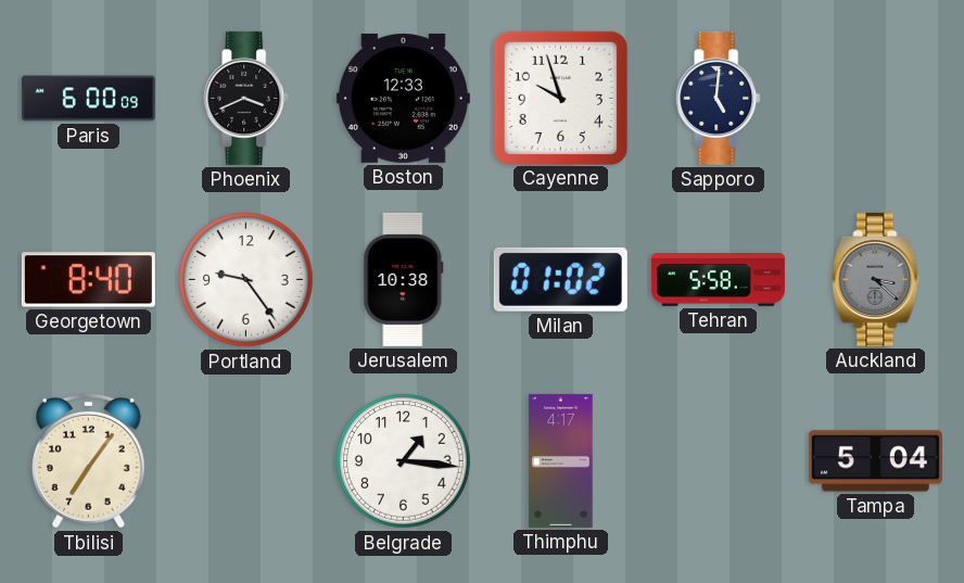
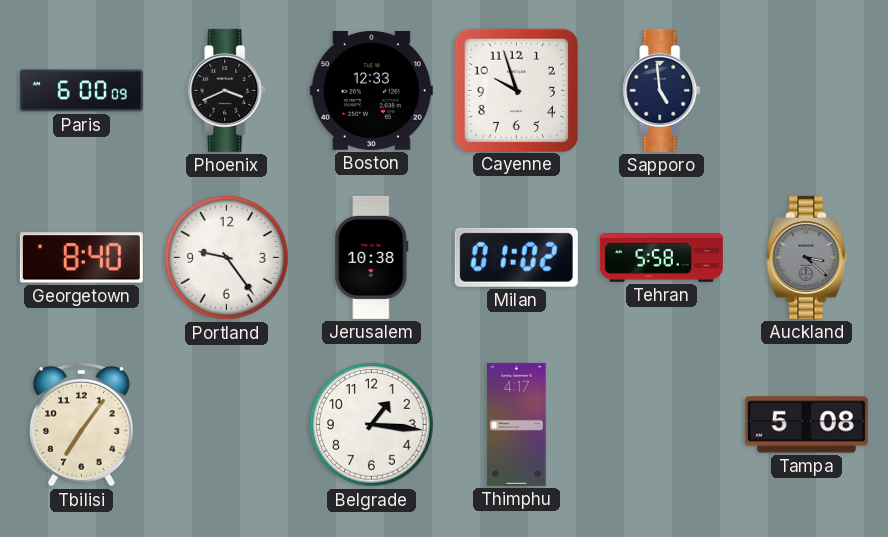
Sapporo: 5:01 -> 4:59
Tampa: 5:04 -> 5:08
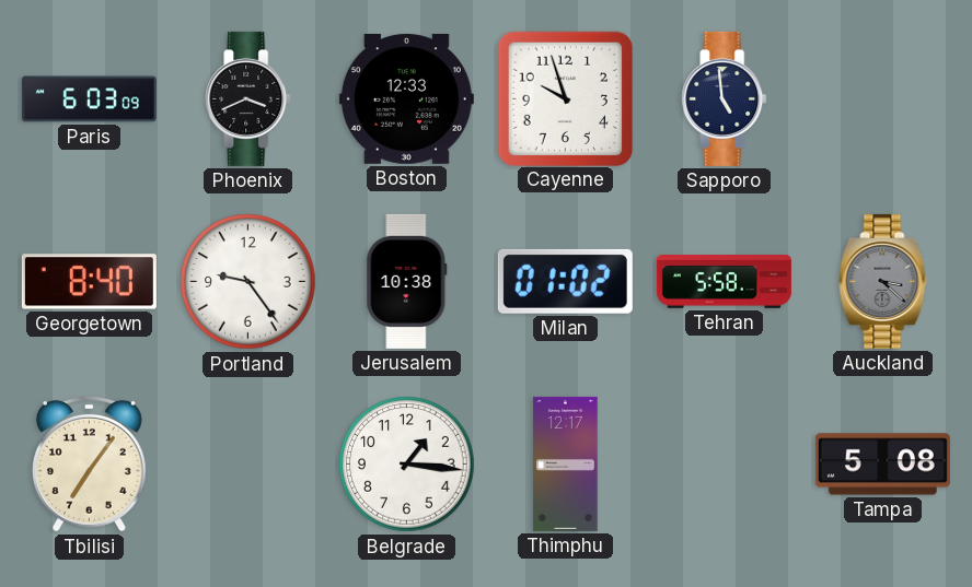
Paris: 6:00 -> 6:03
Thimphu: 4:17 -> 12:17
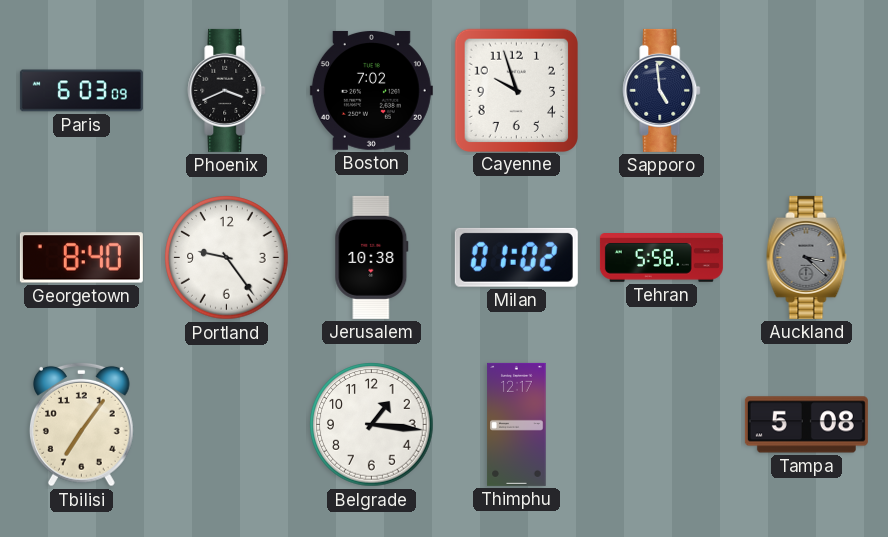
Boston: 12:33 -> 7:02
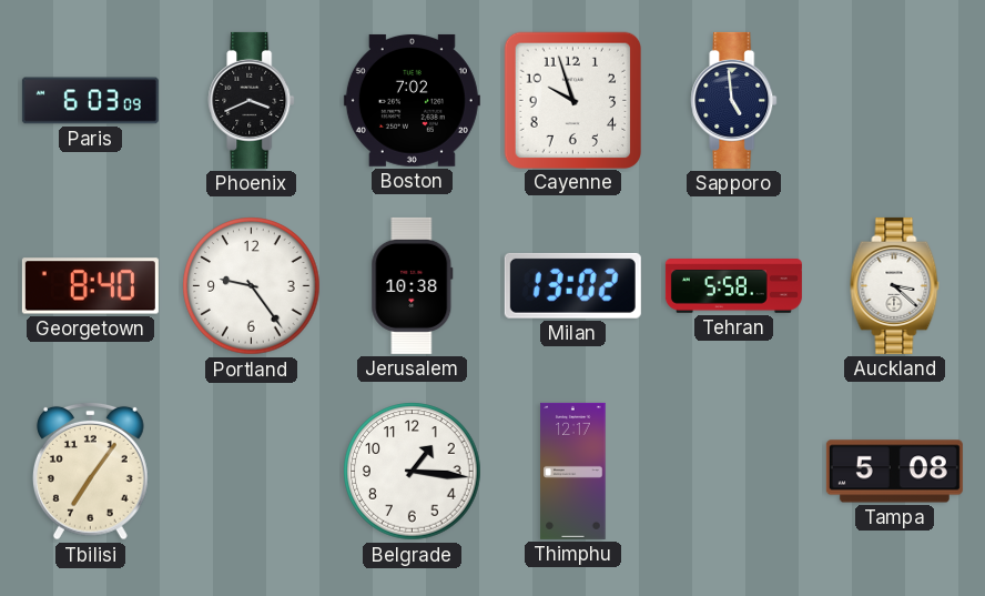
Milan: 01:02 -> 13:02
Auckland dial: grey -> white
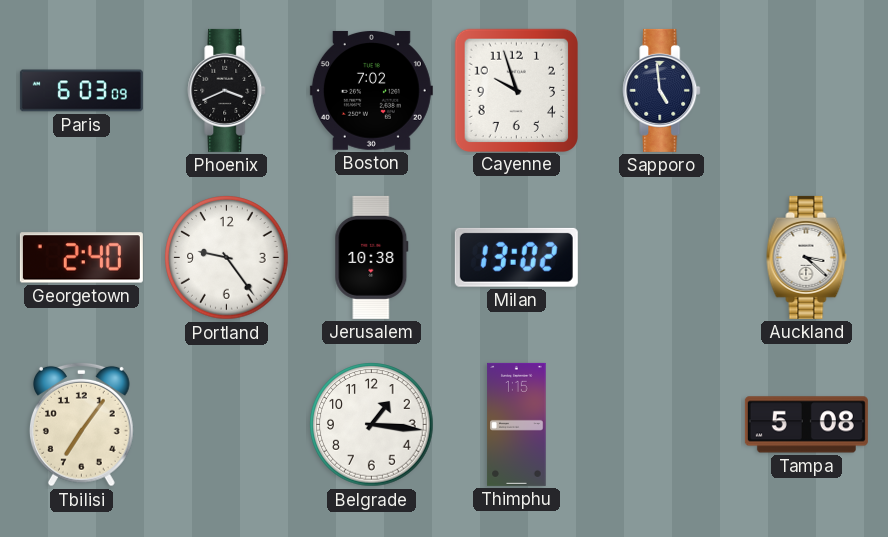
Georgetown: 8:40 -> 2:40
Tehran: 5:58 -> none
Thimphu: 12:17 -> 1:15
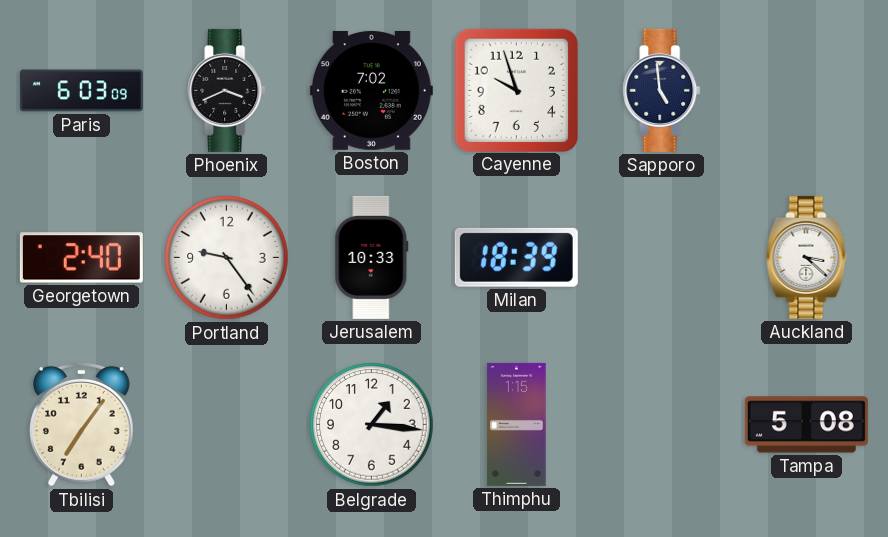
Jerusalem: 10:38 -> 10:33
Milan: 13:02 -> 18:39
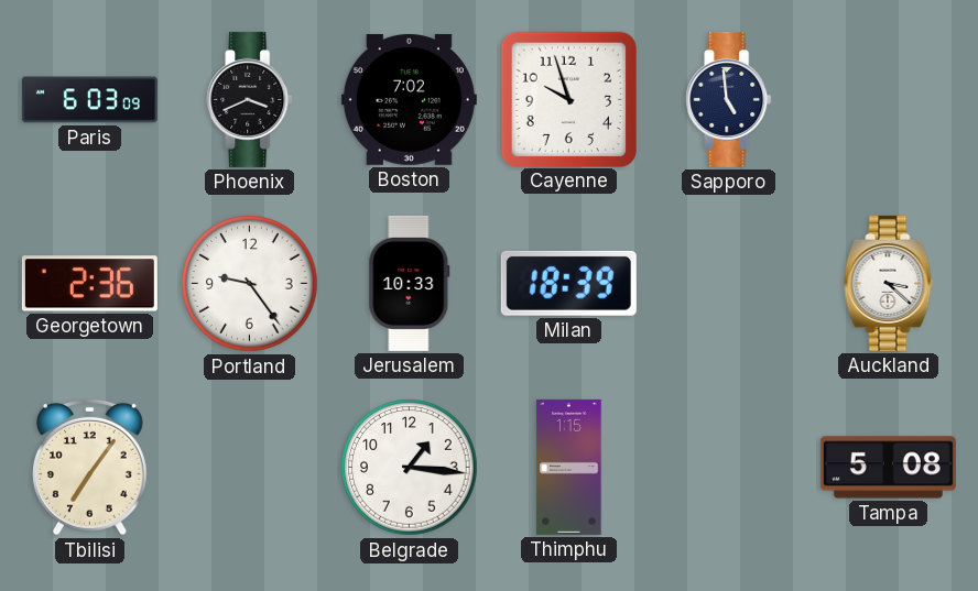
Georgetown: 2:40 -> 2:36
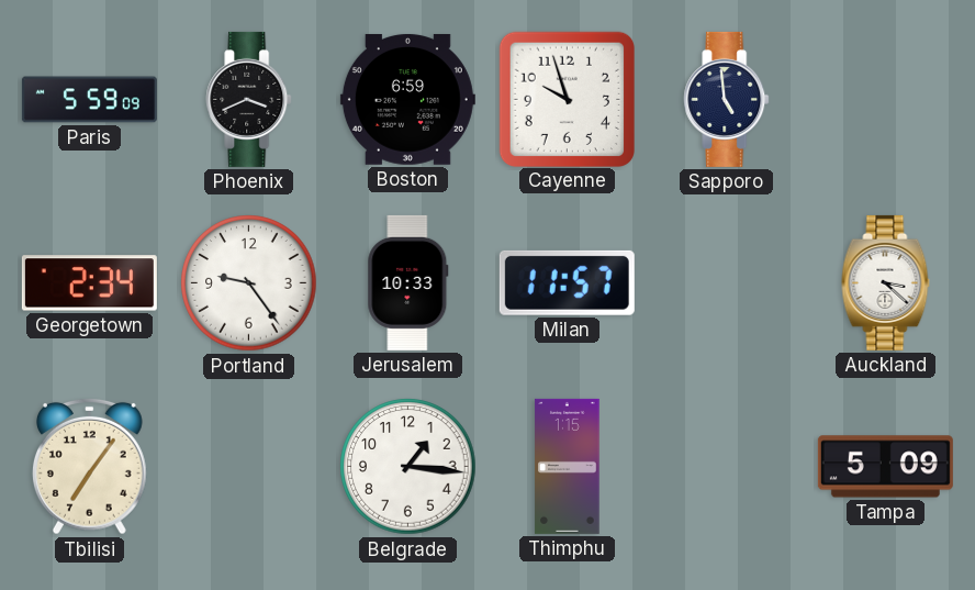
Paris: 6:03 -> 5:59
Boston: 7:02 -> 6:59
Georgetown: 2:36 -> 2:34
Milan: 18:39 -> 11:57
Tampa: 5:08 -> 5:09
